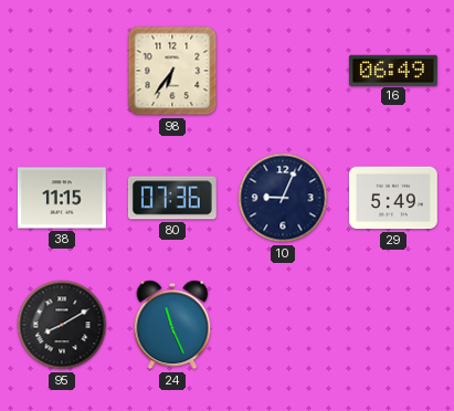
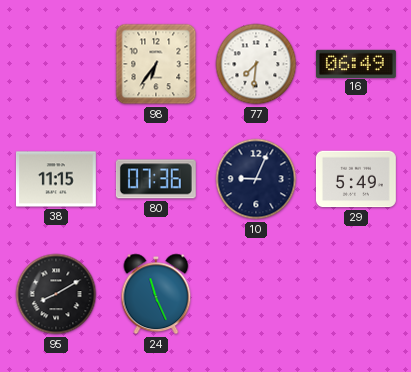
77: none -> 7:31
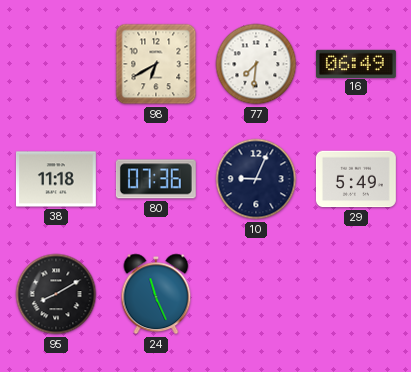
98: 6:36 -> 6:40
38: 11:15 -> 11:18
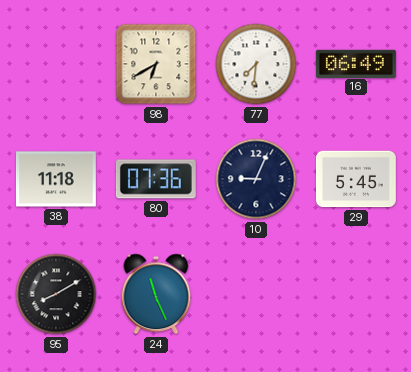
29: 5:49 -> 5:45
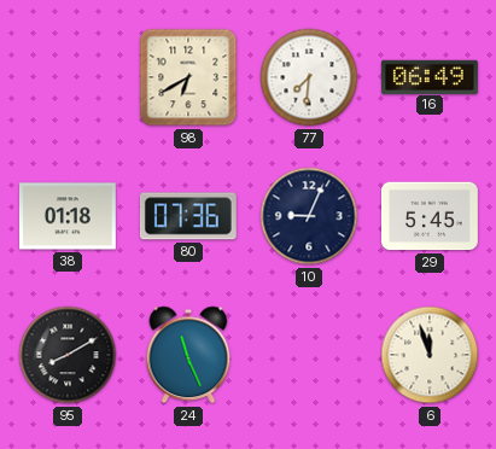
38: 11:18 -> 01:18
6: none -> 11:57
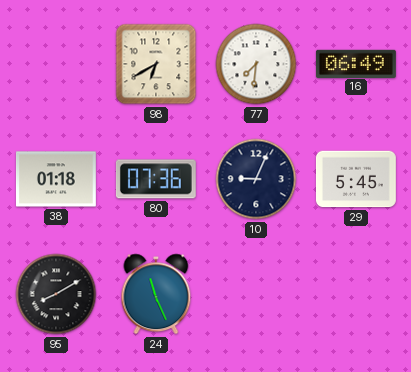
6: 11:57 -> none
